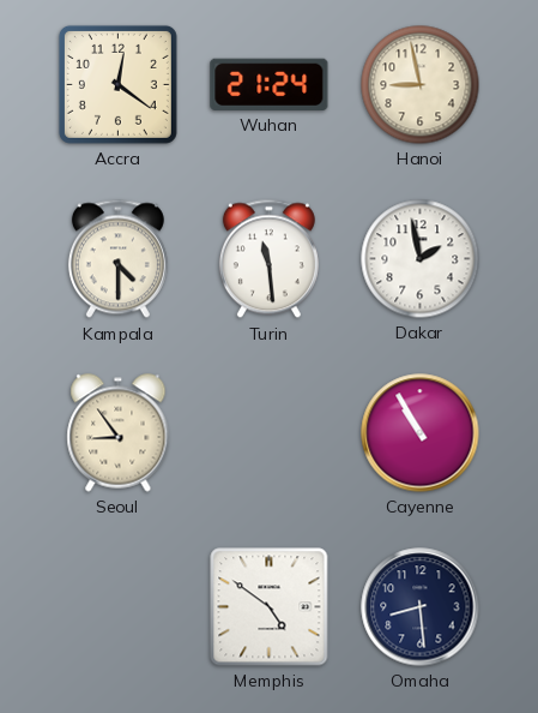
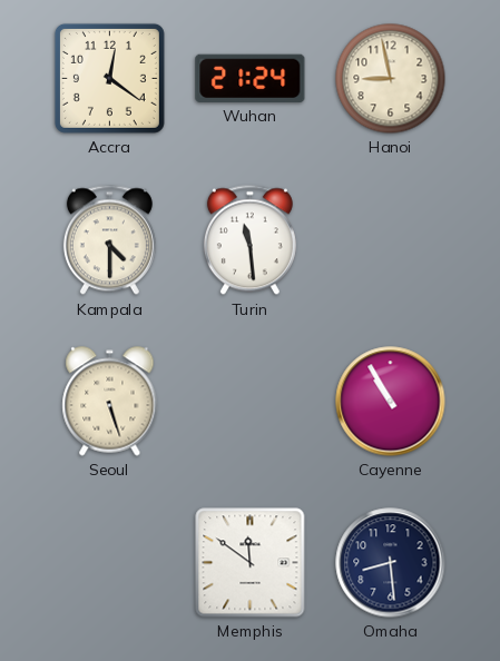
Dakar: 1:58 -> none
Seoul: 8:54 -> 5:27
Memphis: 4:51 -> 11:51
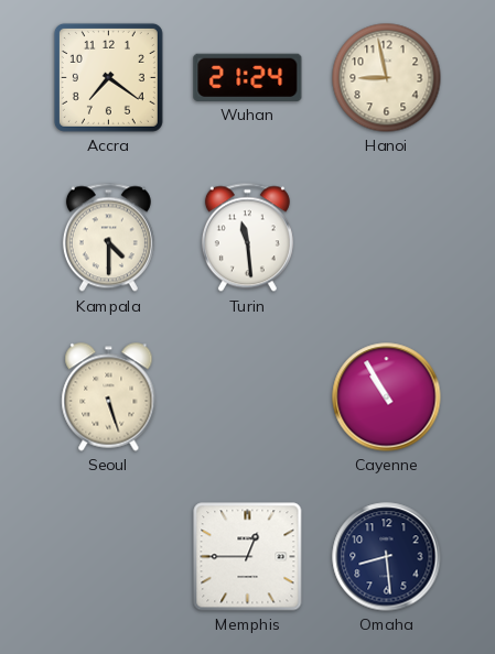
Accra: 12:21 -> 7:21
Memphis: 11:51 -> 12:45
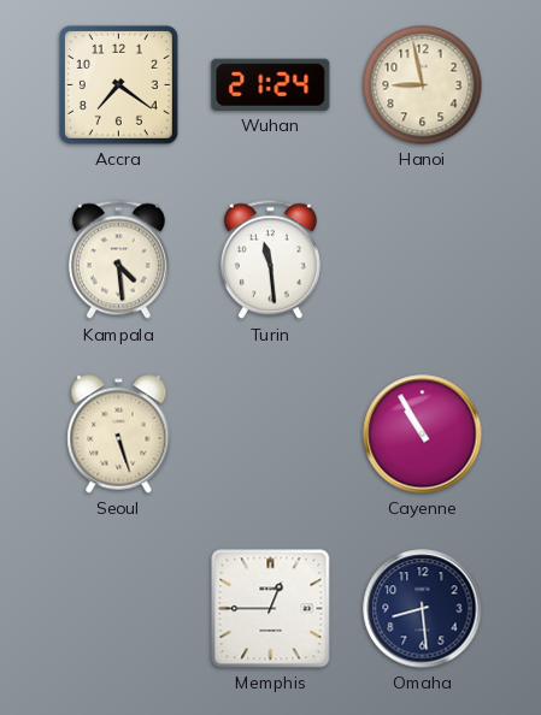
Kampala: 4:30 -> 4:29
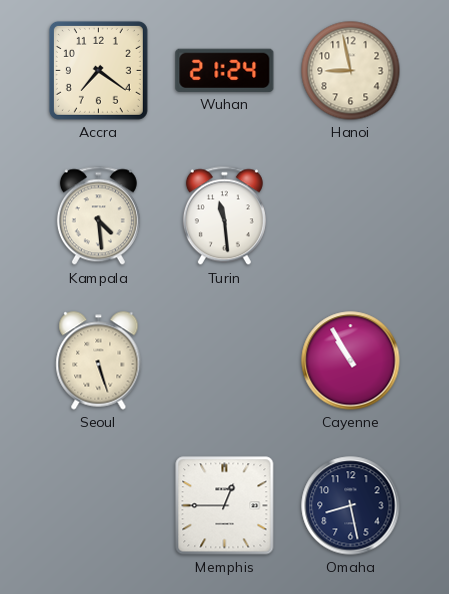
Omaha: 8:29 -> 8:28
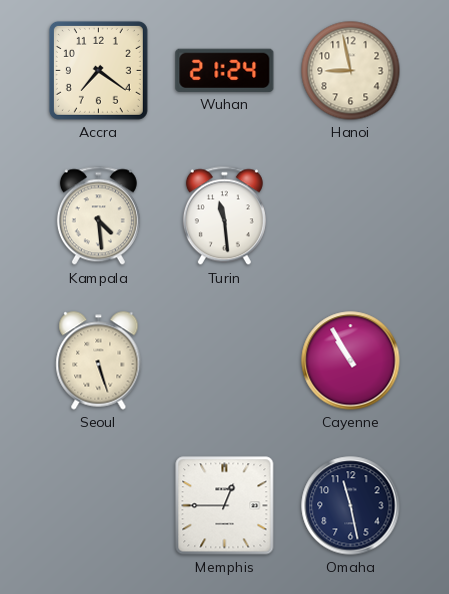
Omaha: 8:28 -> 11:28
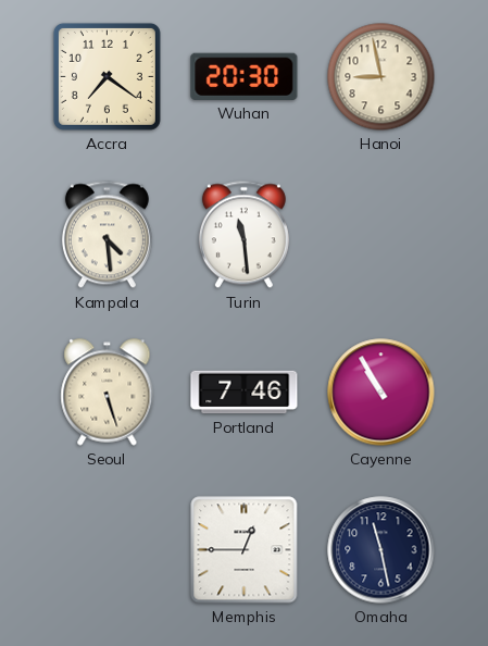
Wuhan: 21:24 -> 20:30
Portland: none -> 7:46
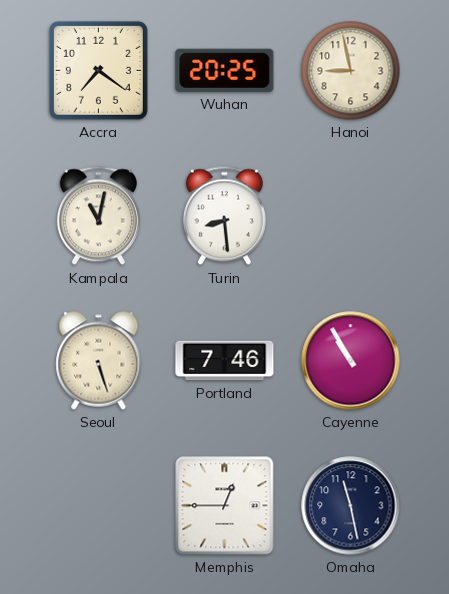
Wuhan: 20:30 -> 20:25
Kampala: 4:29 -> 11:02
Turin: 11:29 -> 8:29
